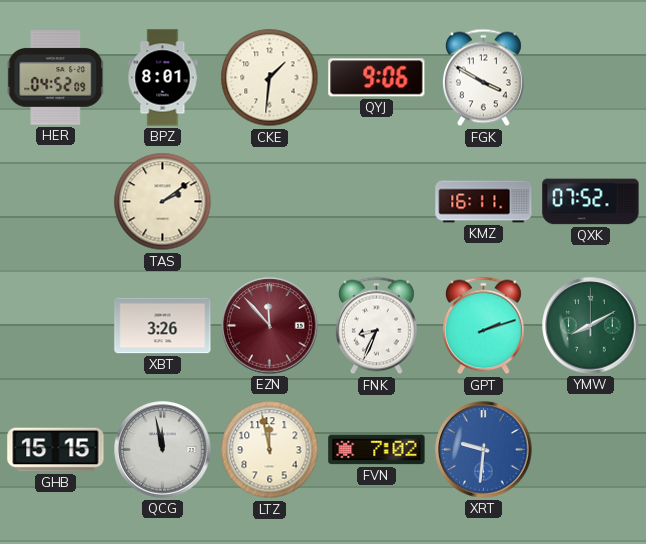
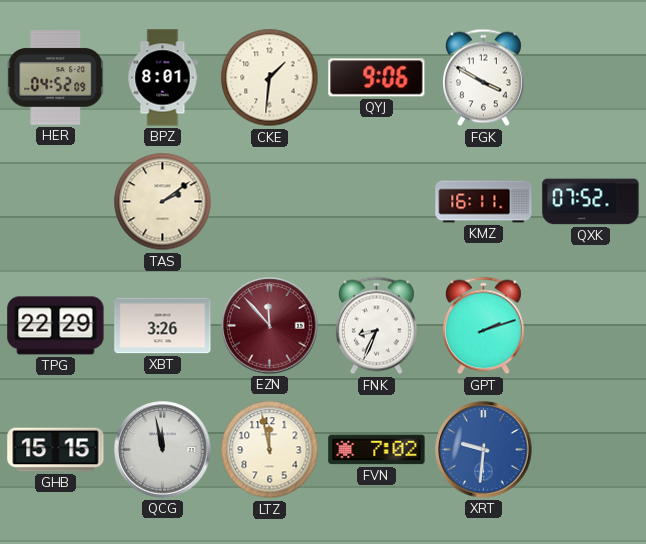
TPG: none -> 22:29
YMW: 8:10 -> none
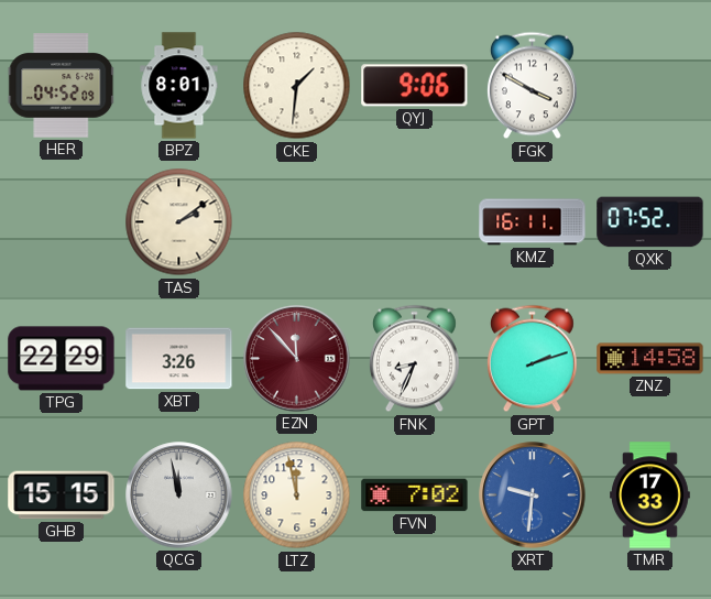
ZNZ: none -> 14:58
TMR: none -> 17:33
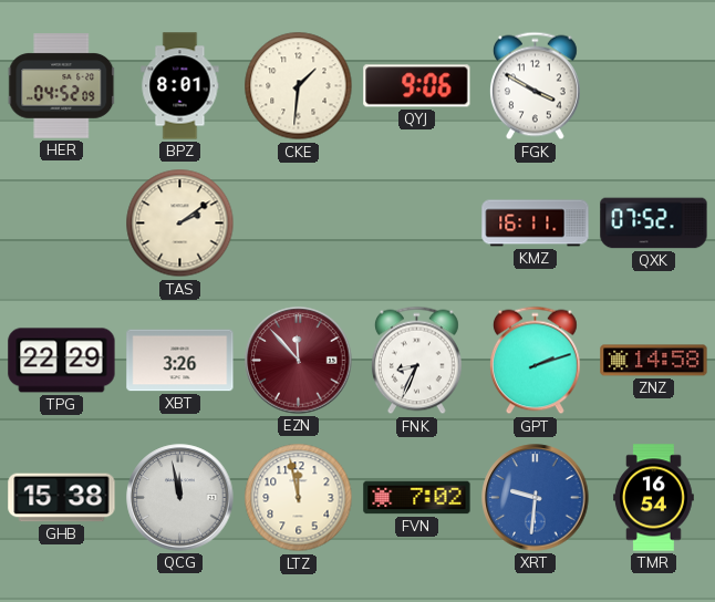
GHB: 15:15 -> 15:38
TMR: 17:33 -> 16:54
